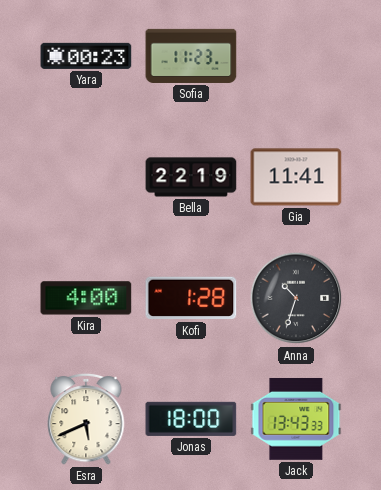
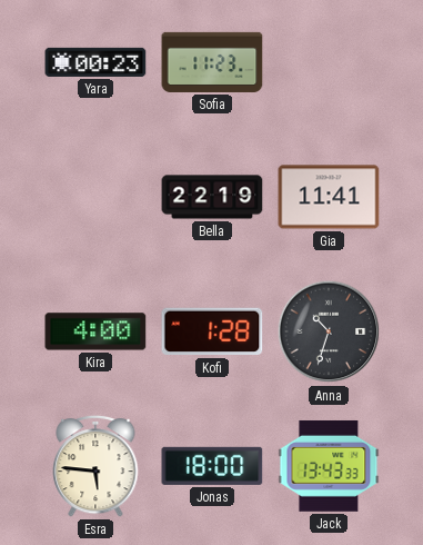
Esra: 5:41 -> 5:46
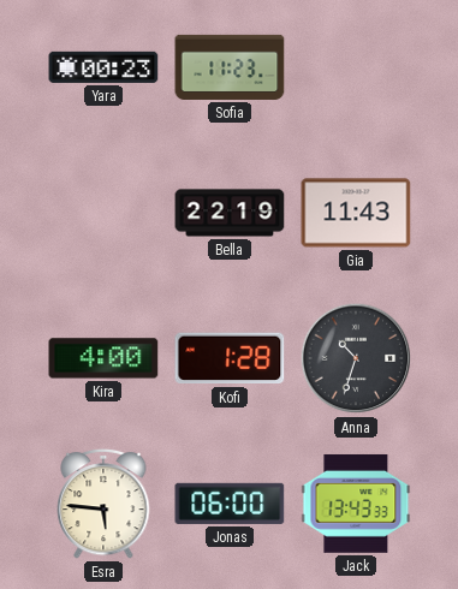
Gia: 11:41 -> 11:43
Jonas: 18:00 -> 06:00
